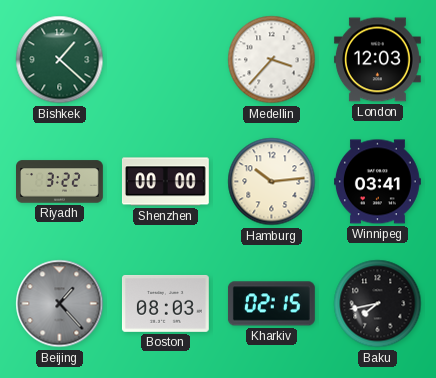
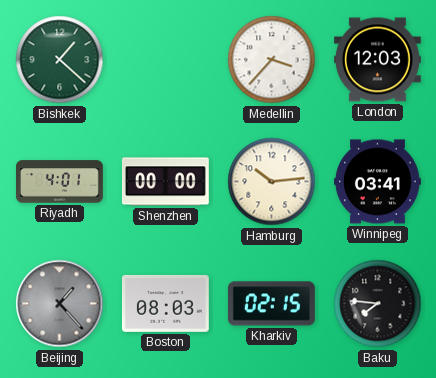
Riyadh: 3:22 -> 4:01
Baku: 7:43 -> 7:46
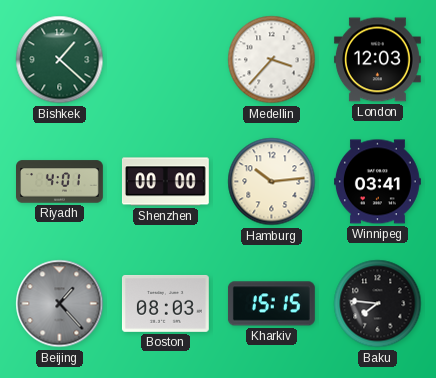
Kharkiv: 02:15 -> 15:15
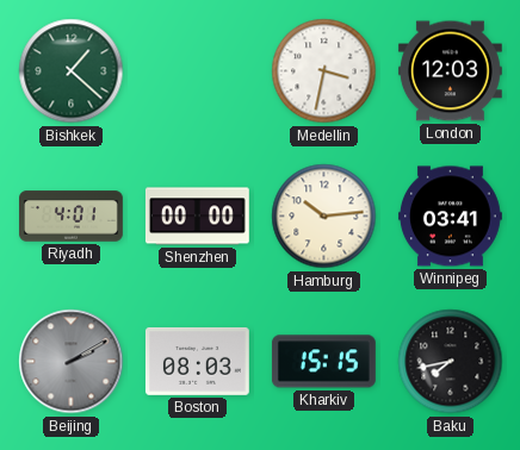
Medellin: 3:37 -> 3:32
Beijing: 1:23 -> 2:10
Baku: 7:46 -> 7:43
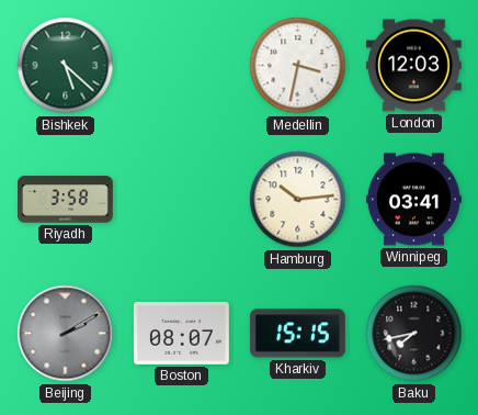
Bishkek: 1:22 -> 5:22
Riyadh: 4:01 -> 3:58
Shenzhen: 00:00 -> none
Boston: 08:03 -> 08:07
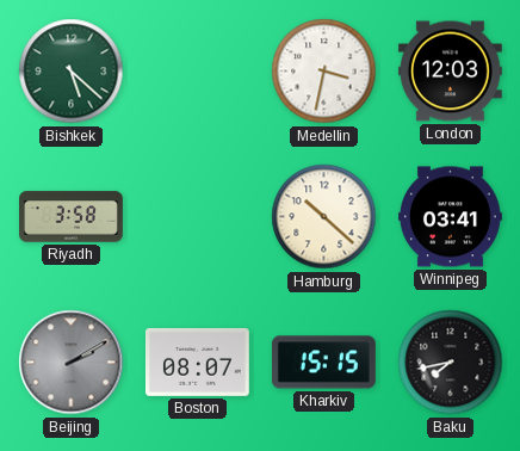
Hamburg: 10:14 -> 10:22
